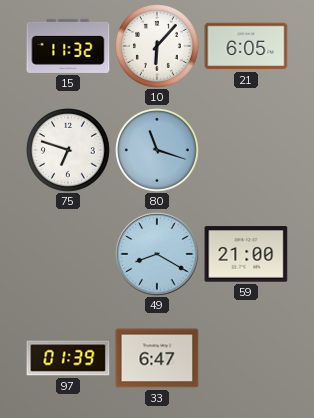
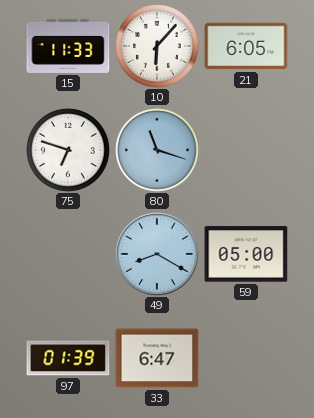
15: 11:32 -> 11:33
59: 21:00 -> 05:00
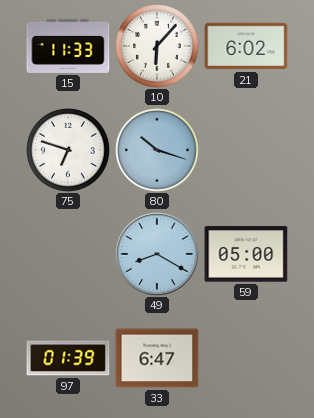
21: 6:05 -> 6:02
80: 11:18 -> 10:18
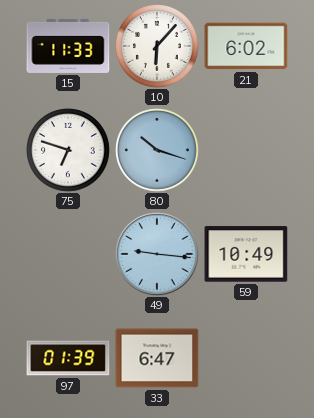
49: 8:20 -> 9:16
59: 05:00 -> 10:49
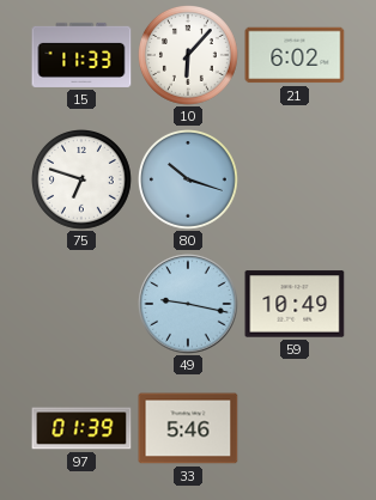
49: 9:16 -> 9:17
33: 6:47 -> 5:46
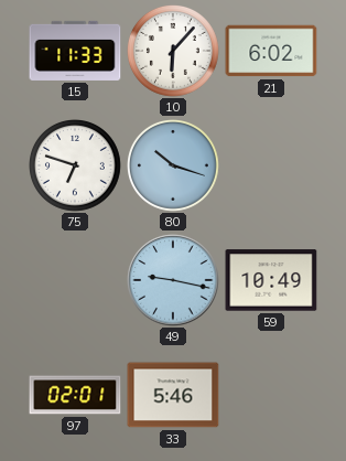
97: 01:39 -> 02:01
